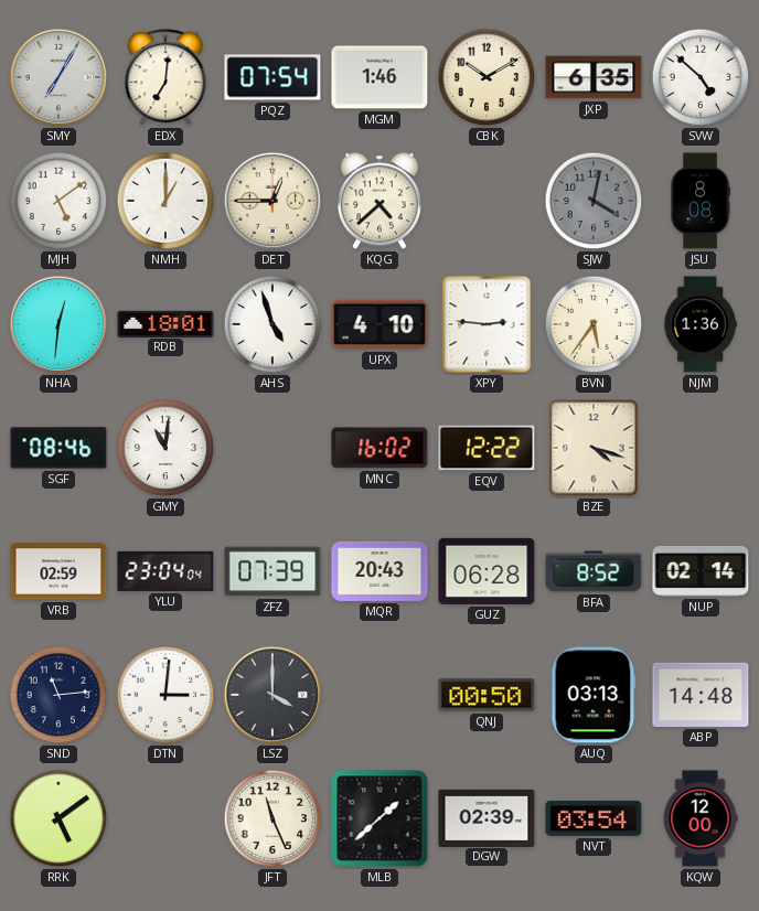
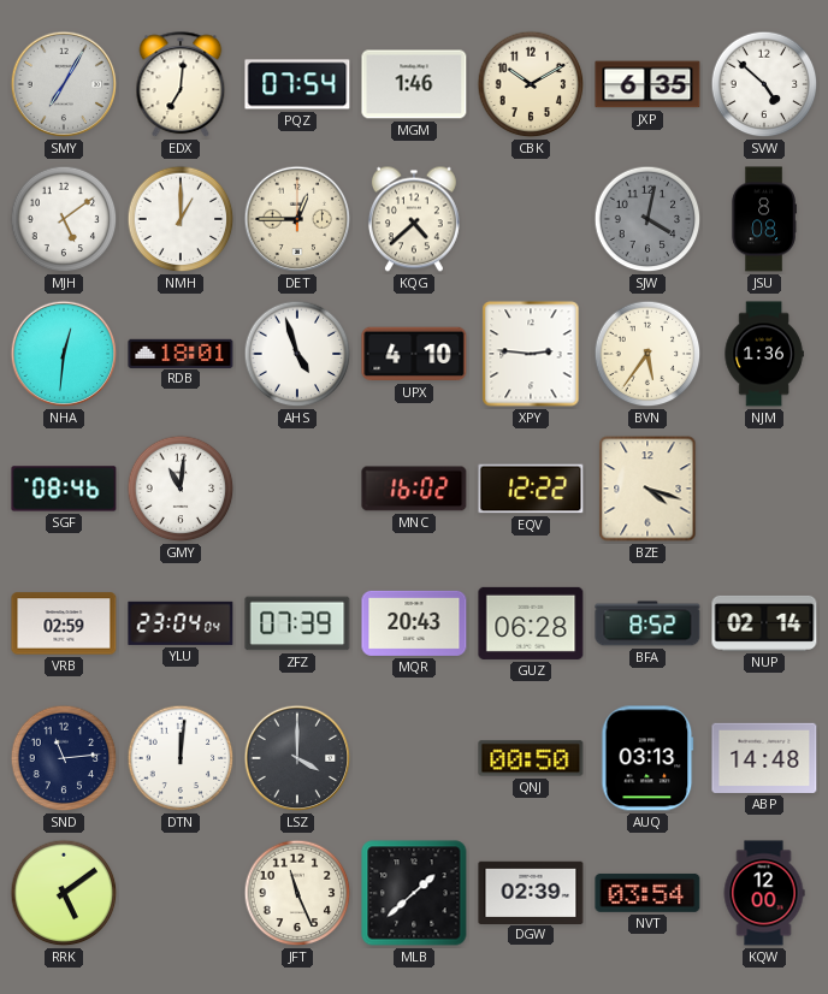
DTN: 3:01 -> 12:01
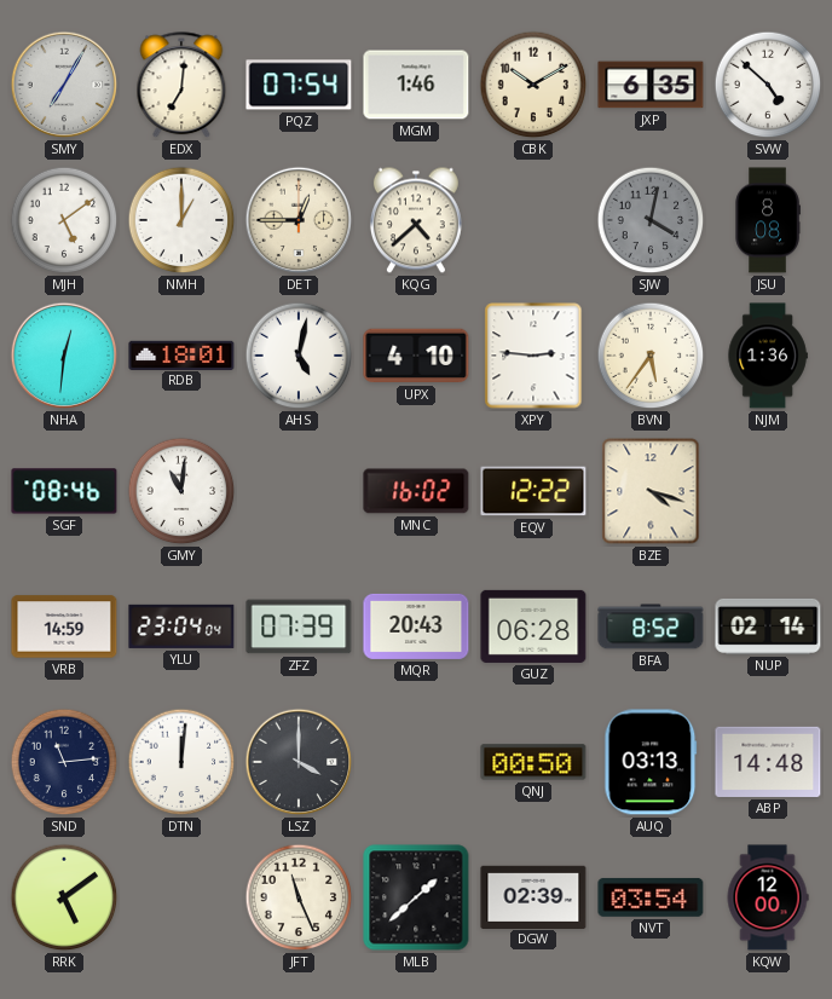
AHS: 4:57 -> 5:02
VRB: 02:59 -> 14:59
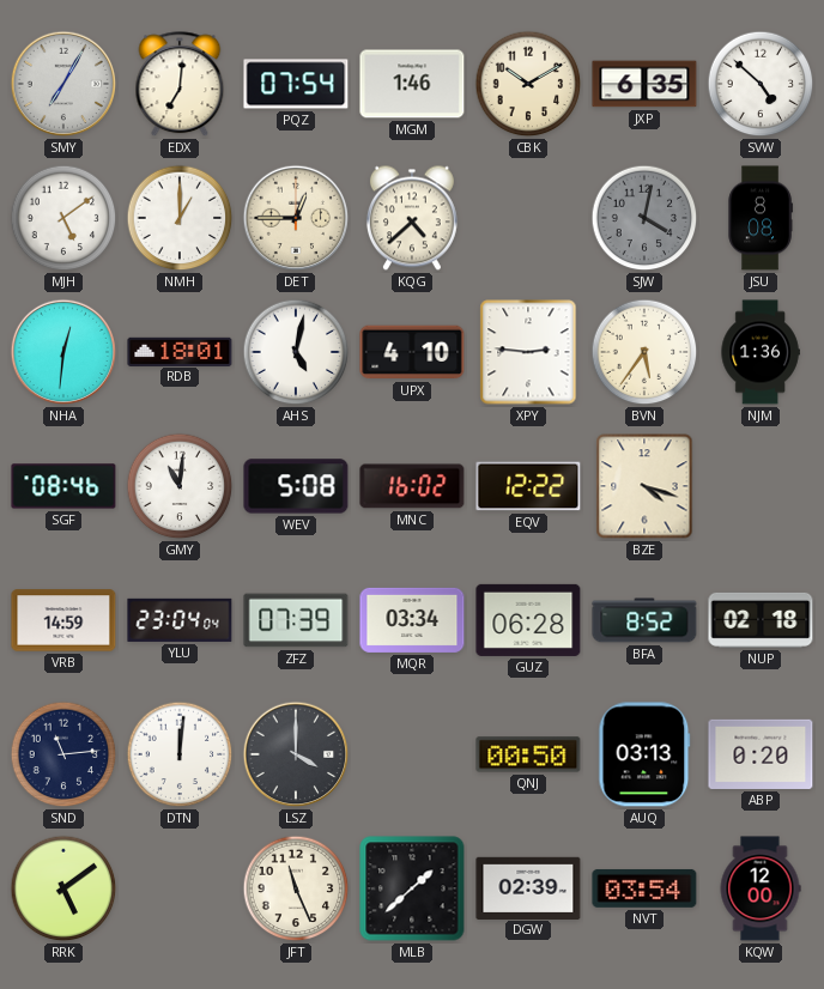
WEV: none -> 5:08
MQR: 20:43 -> 03:34
NUP: 02:14 -> 02:18
ABP: 14:48 -> 0:20
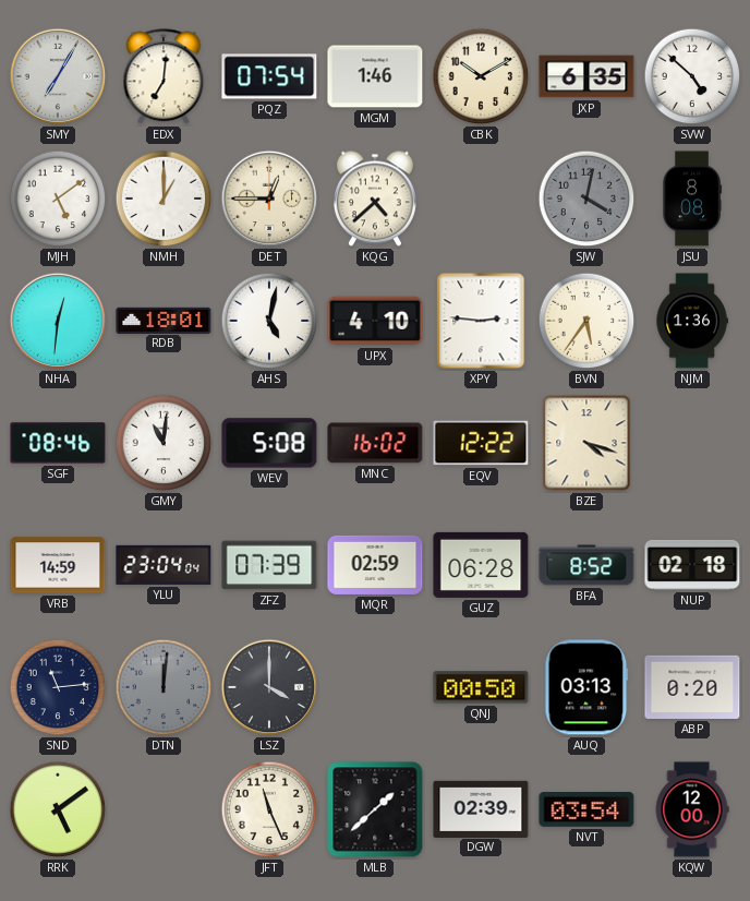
MQR: 03:34 -> 02:59
DTN dial: white -> grey
